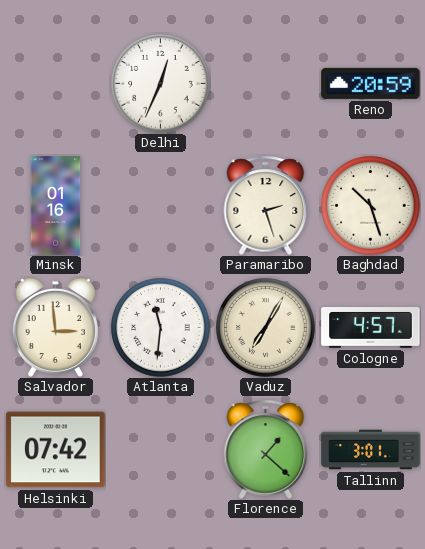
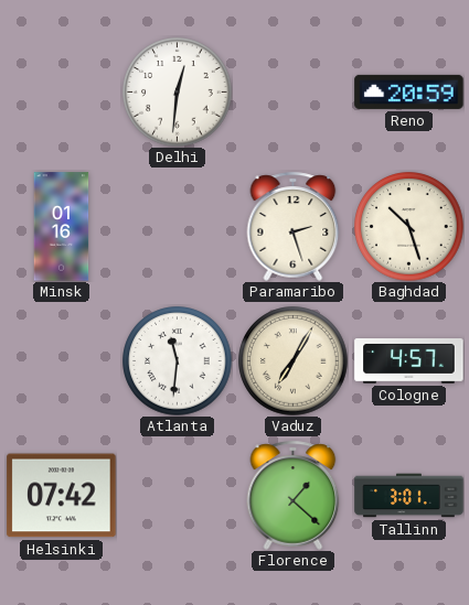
Delhi: 12:34 -> 12:31
Salvador: 2:59 -> none
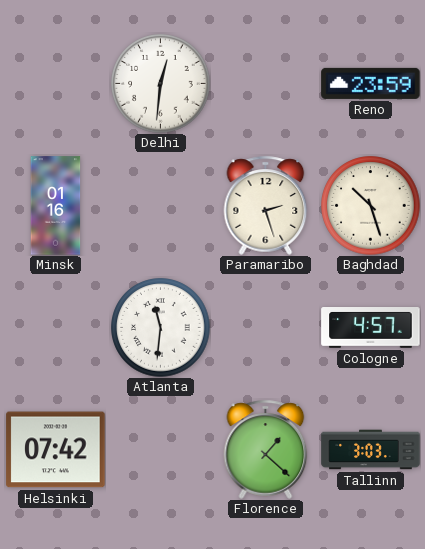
Reno: 20:59 -> 23:59
Vaduz: 7:05 -> none
Tallinn: 3:01 -> 3:03
